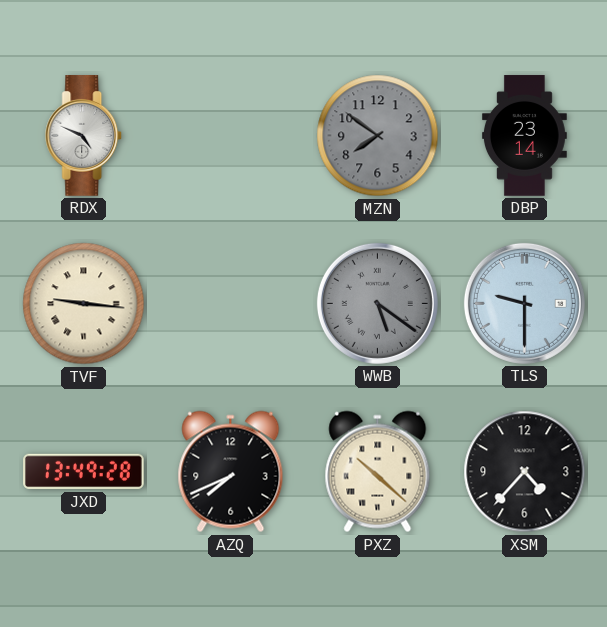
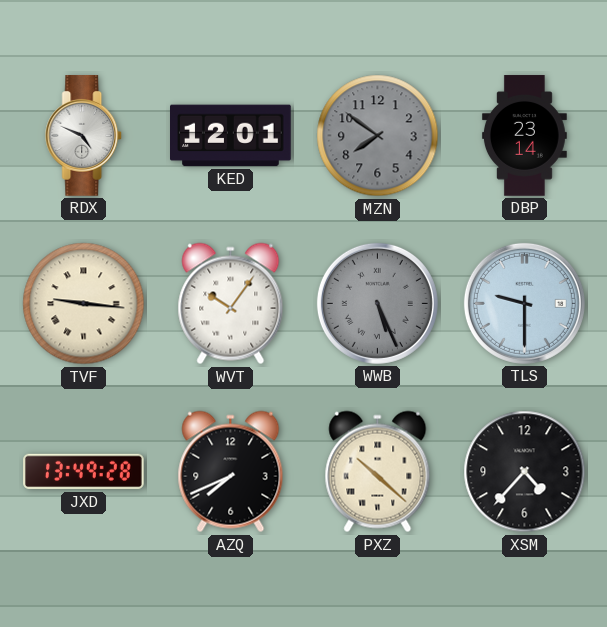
KED: none -> 12:01
WVT: none -> 10:06
WWB: 5:21 -> 5:26
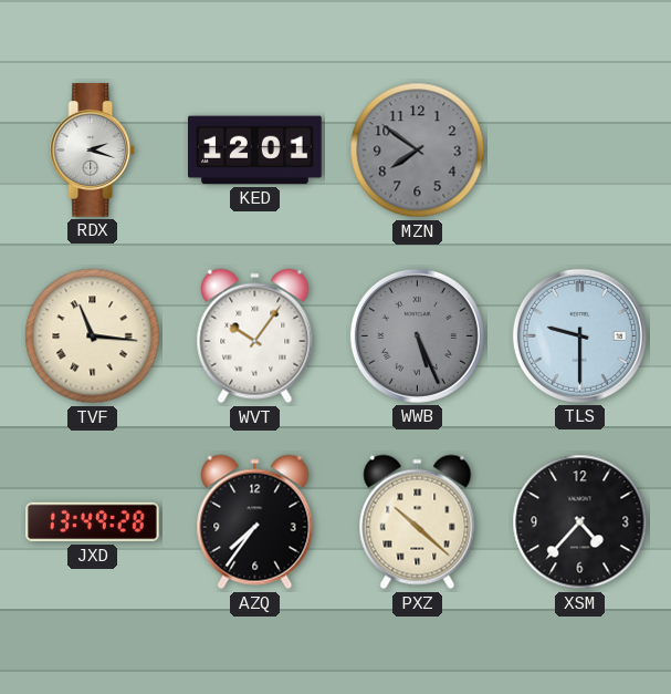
RDX: 4:49 -> 2:18
DBP: 23:14 -> none
TVF: 9:16 -> 11:16
AZQ: 7:41 -> 7:36
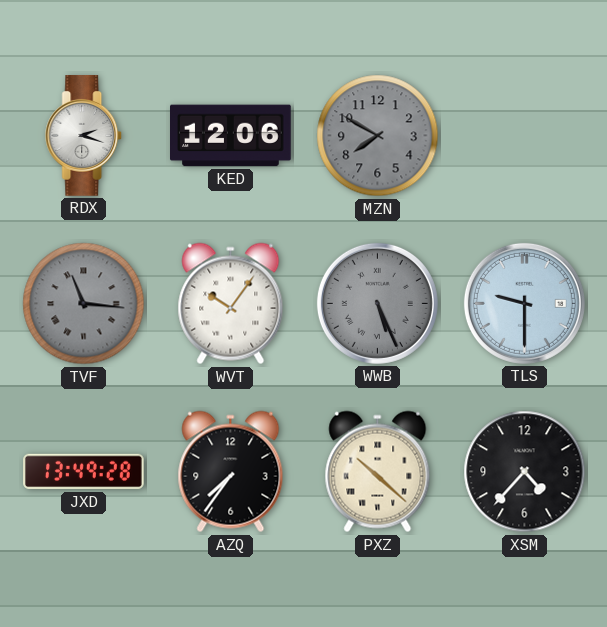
KED: 12:01 -> 12:06
MZN: 7:51 -> 7:50
TVF dial: cream -> grey
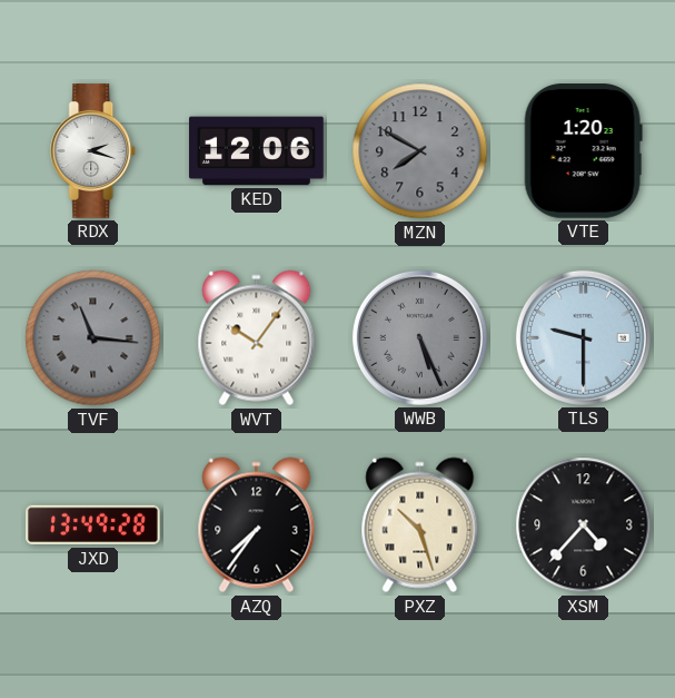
VTE: none -> 1:20
PXZ: 10:22 -> 10:27
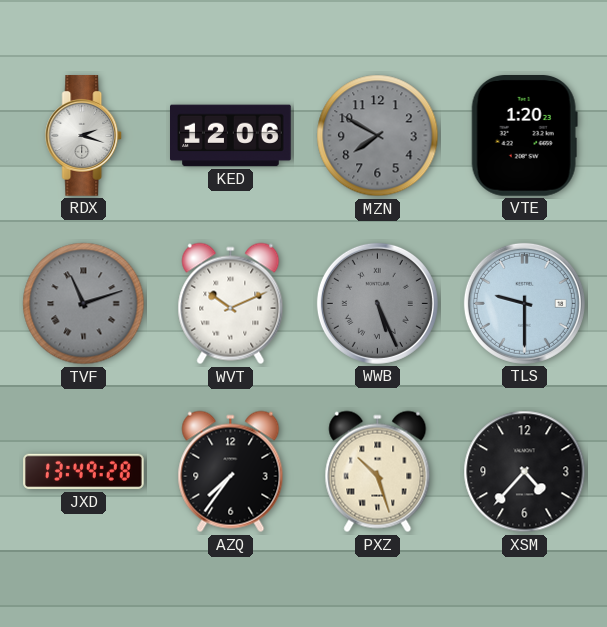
TVF: 11:16 -> 11:12
WVT: 10:06 -> 10:11
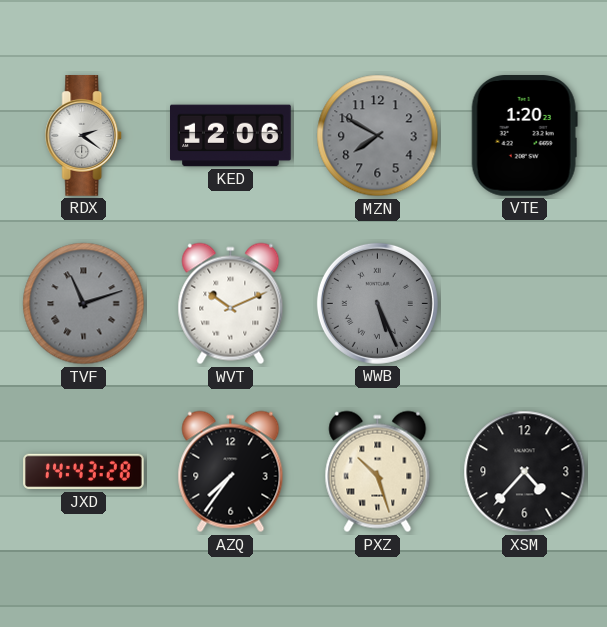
RDX: 2:18 -> 2:21
TLS: 9:30 -> none
JXD: 13:49 -> 14:43
